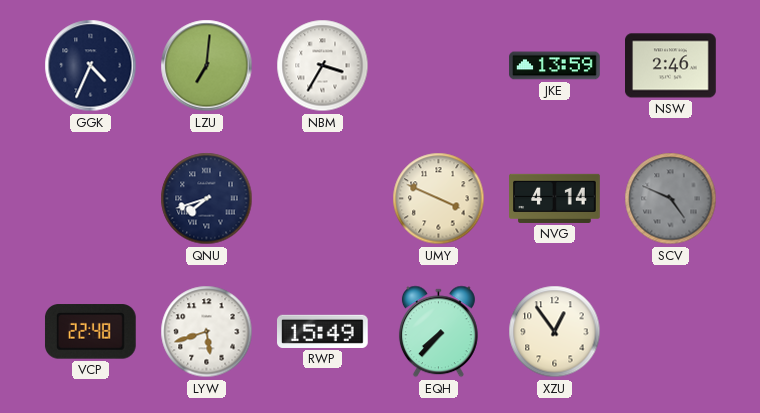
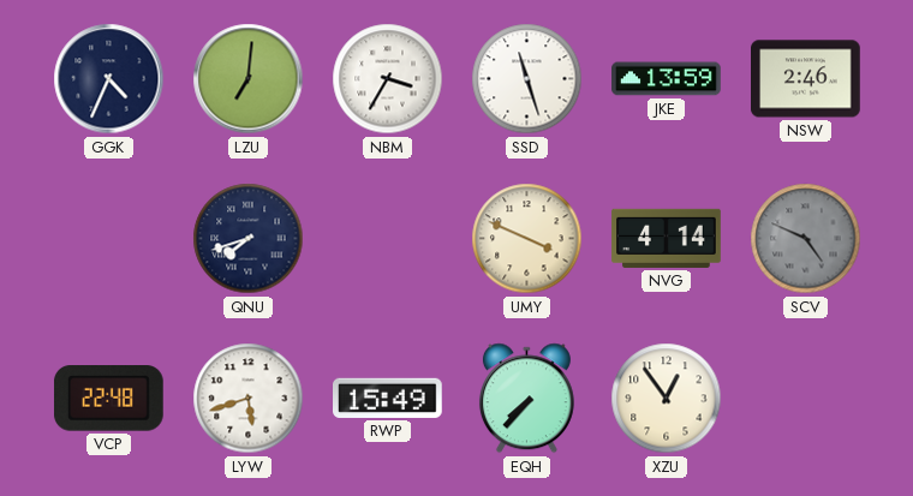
SSD: none -> 11:27
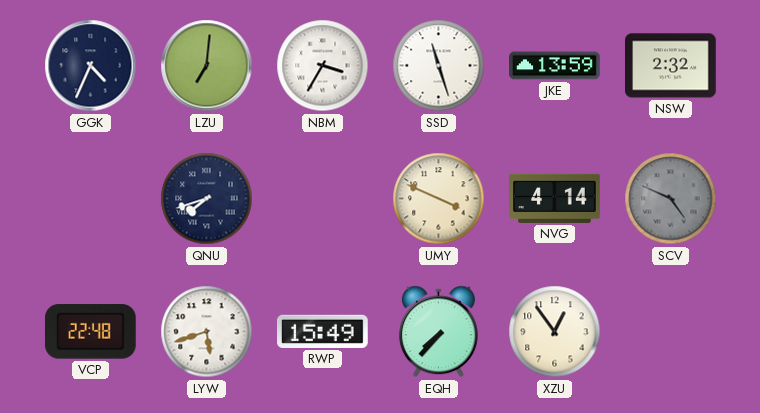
NSW: 2:46 -> 2:32
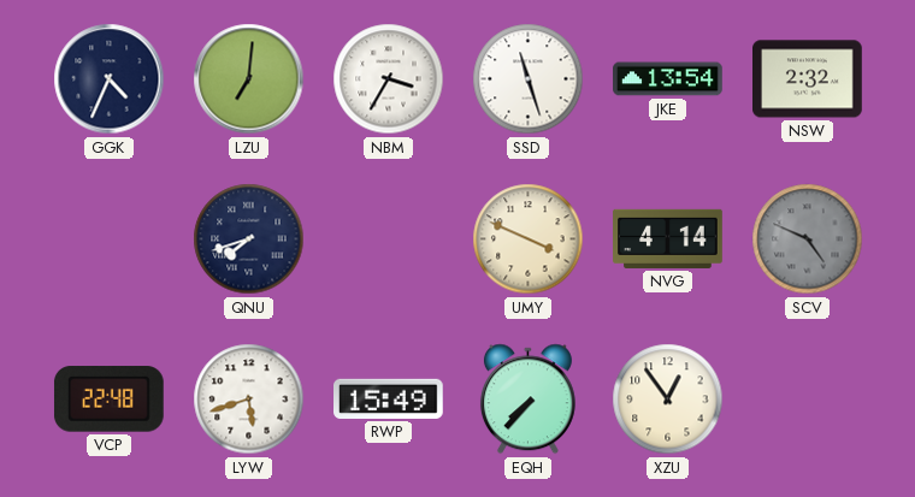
JKE: 13:59 -> 13:54
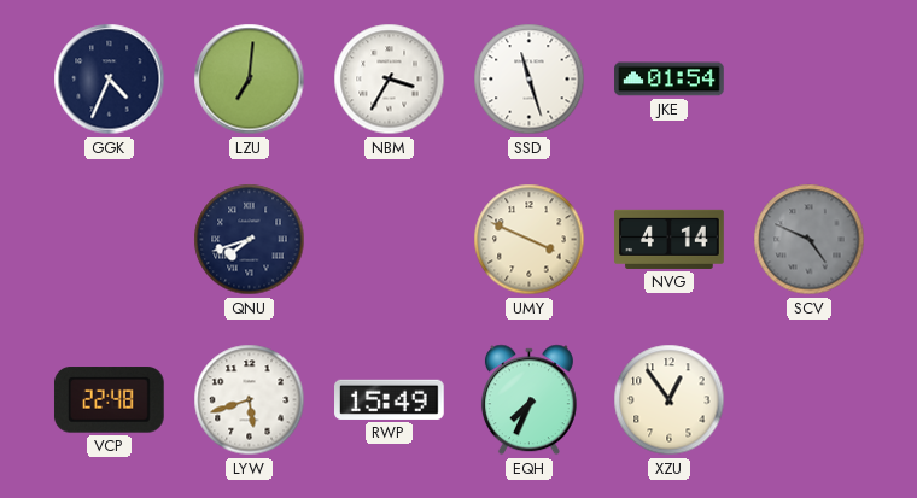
JKE: 13:54 -> 01:54
NSW: 2:32 -> none
EQH: 7:37 -> 7:34
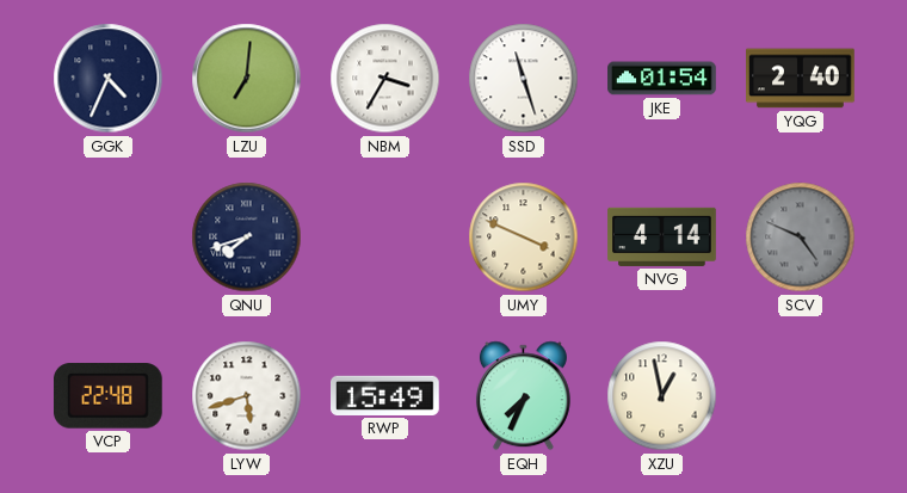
YQG: none -> 2:40
XZU: 12:54 -> 12:58
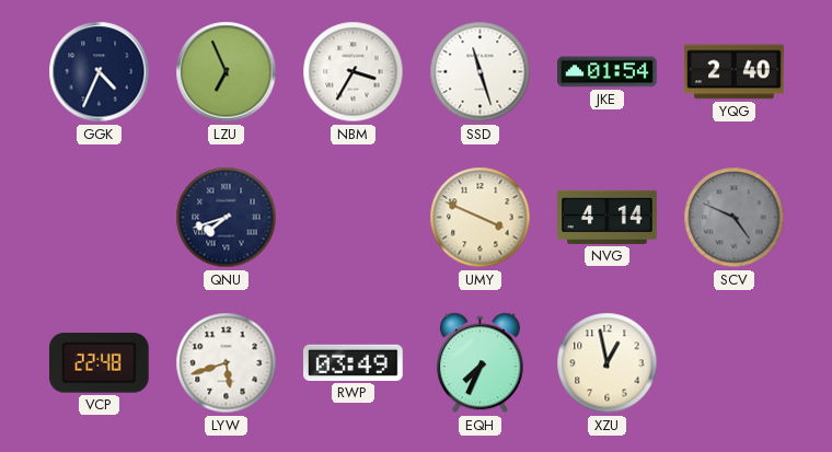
LZU: 7:01 -> 6:56
RWP: 15:49 -> 03:49
